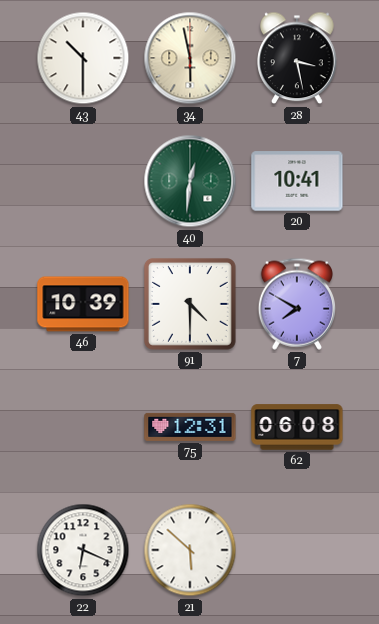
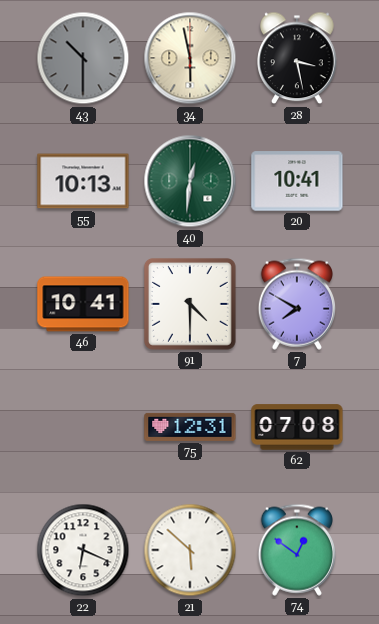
43 dial: white -> grey
55: none -> 10:13
46: 10:39 -> 10:41
62: 06:08 -> 07:08
74: none -> 12:51
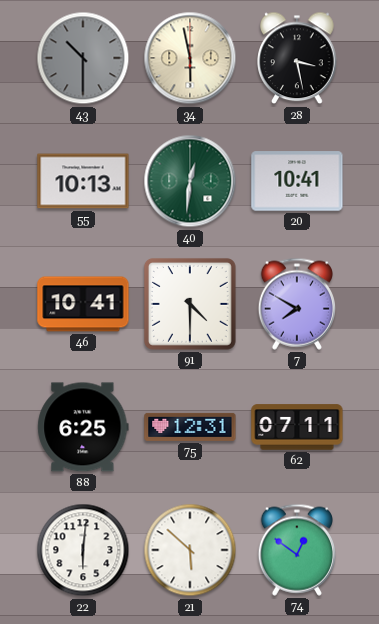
88: none -> 6:25
62: 07:08 -> 07:11
22: 6:19 -> 6:01
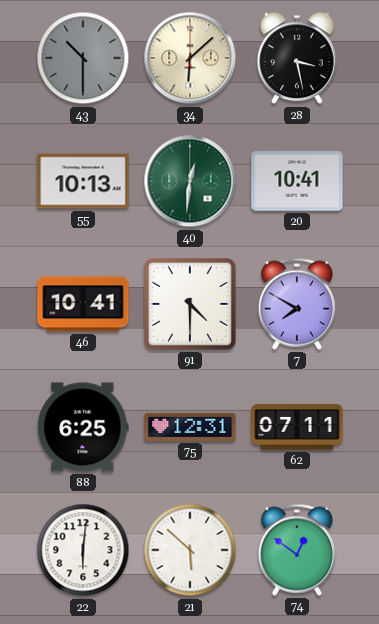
34: 5:58 -> 6:08
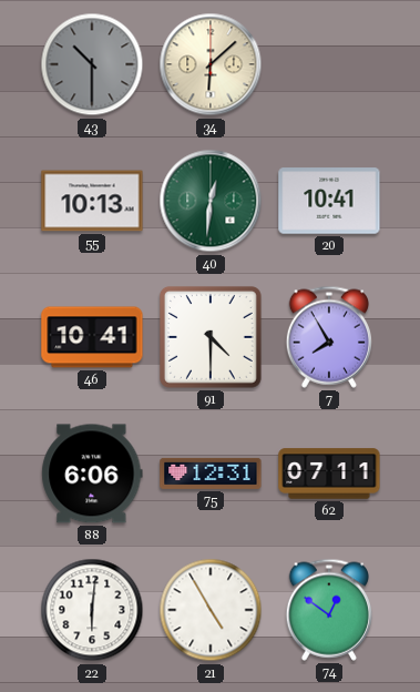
28: 3:28 -> none
7: 7:50 -> 7:55
88: 6:25 -> 6:06
21: 5:52 -> 4:55
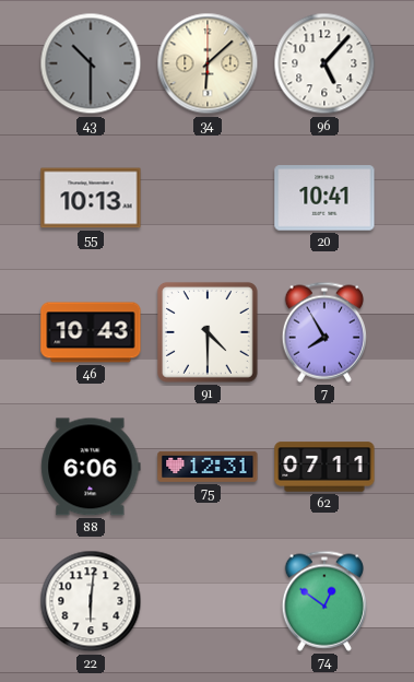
96: none -> 5:07
40: 12:31 -> none
46: 10:41 -> 10:43
21: 4:55 -> none
